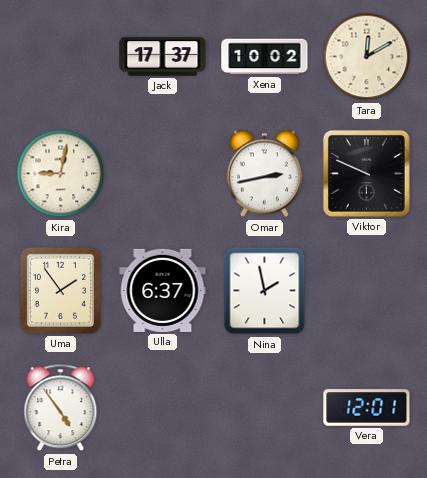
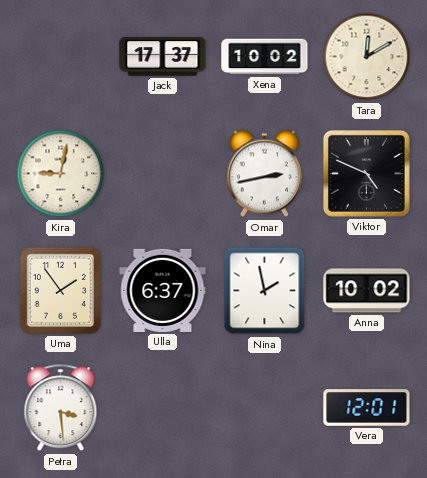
Viktor: 9:49 -> 4:49
Anna: none -> 10:02
Petra: 4:54 -> 3:29
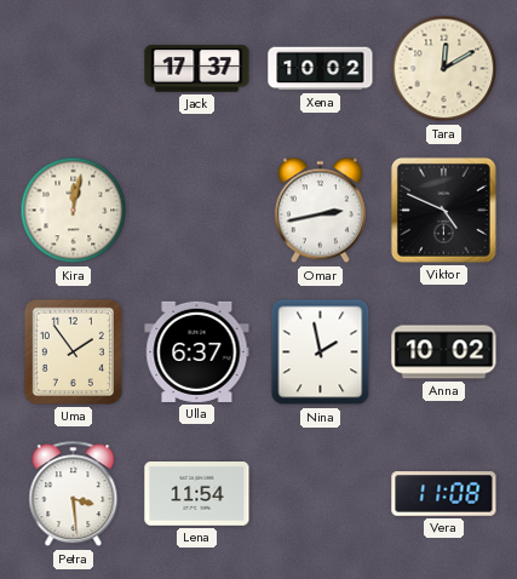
Kira: 9:02 -> 12:02
Lena: none -> 11:54
Vera: 12:01 -> 11:08
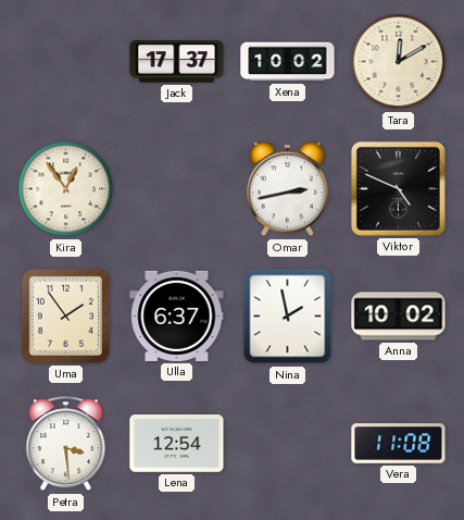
Kira: 12:02 -> 12:54
Lena: 11:54 -> 12:54
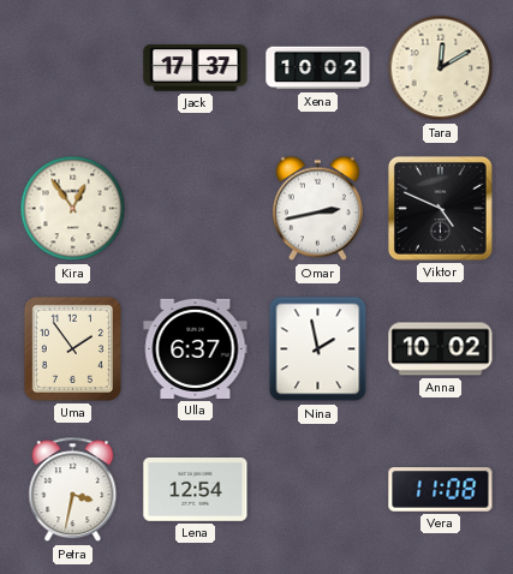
Petra: 3:29 -> 3:32
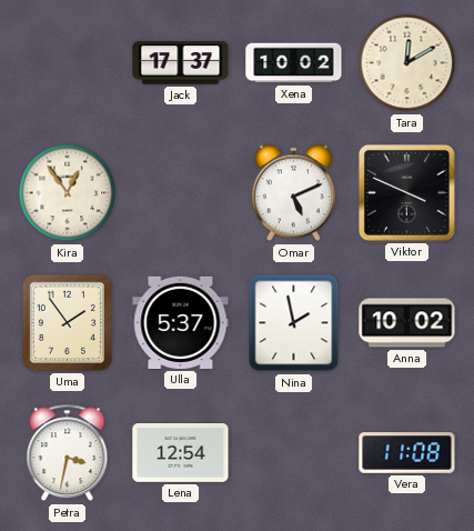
Omar: 2:43 -> 5:11
Viktor: 4:49 -> 3:49
Ulla: 6:37 -> 5:37
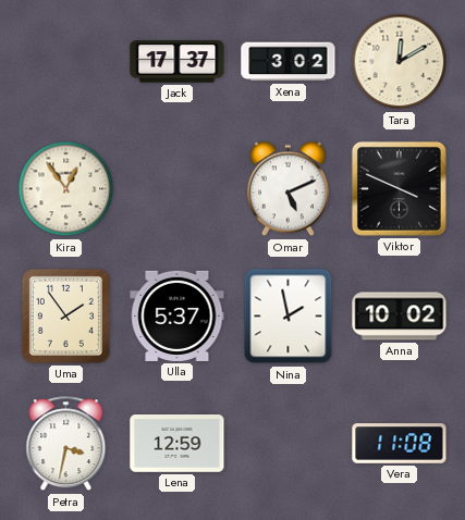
Xena: 10:02 -> 3:02
Lena: 12:54 -> 12:59
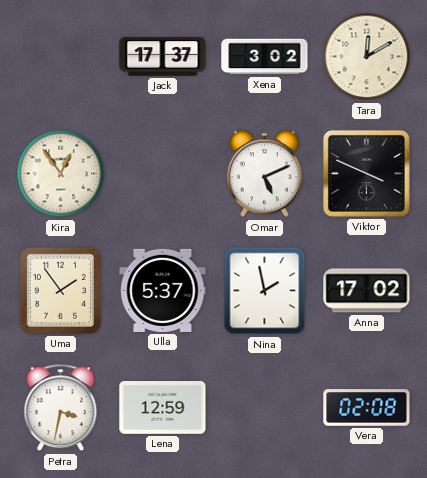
Anna: 10:02 -> 17:02
Vera: 11:08 -> 02:08
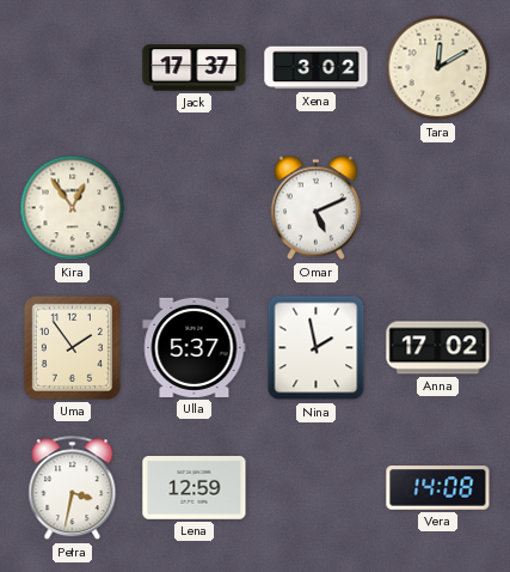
Viktor: 3:49 -> none
Vera: 02:08 -> 14:08
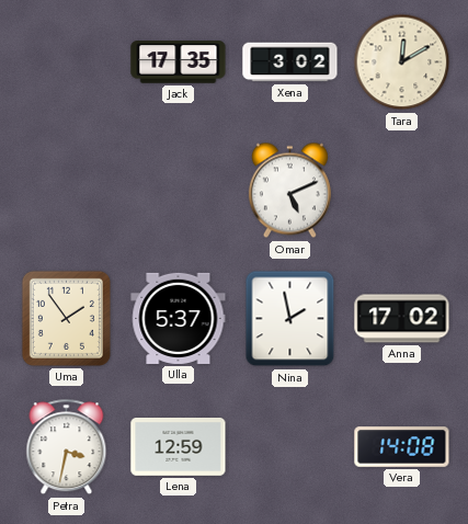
Jack: 17:37 -> 17:35
Kira: 12:54 -> none
